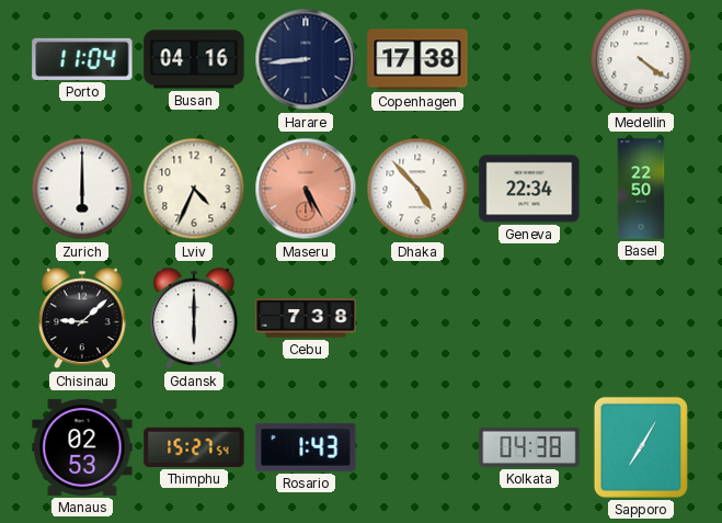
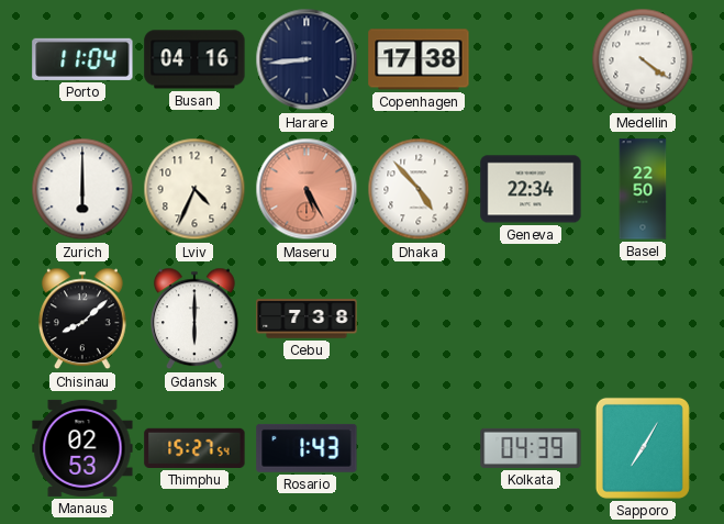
Chisinau: 9:08 -> 8:08
Kolkata: 04:38 -> 04:39
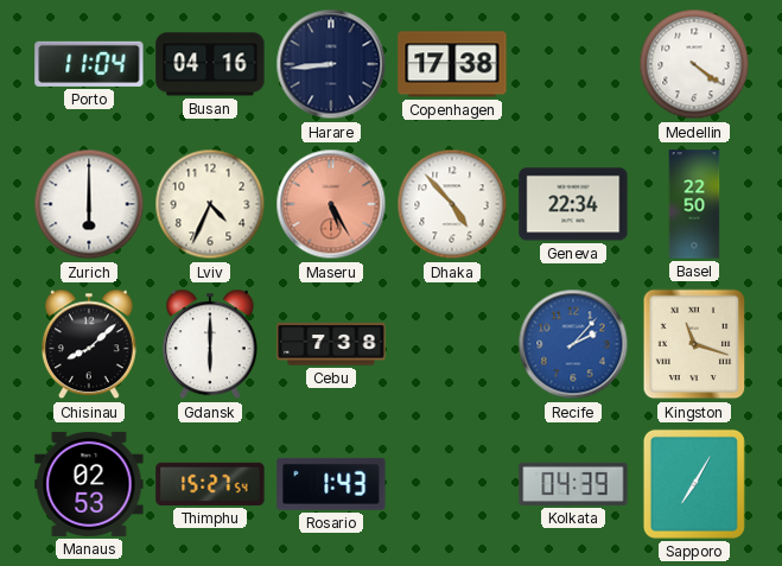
Recife: none -> 2:07
Kingston: none -> 11:18
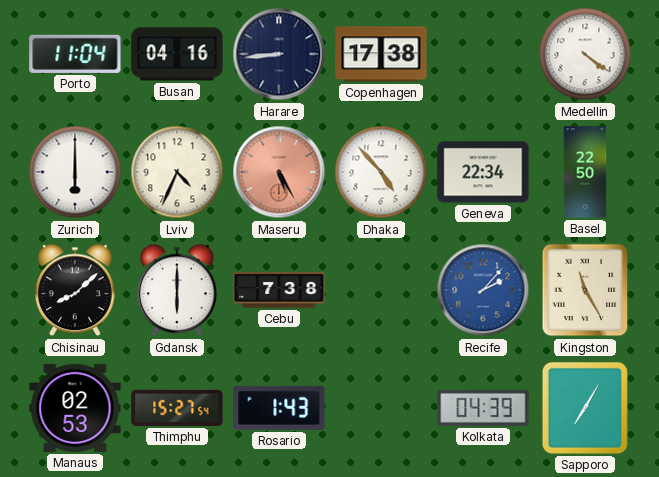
Kingston: 11:18 -> 11:25
